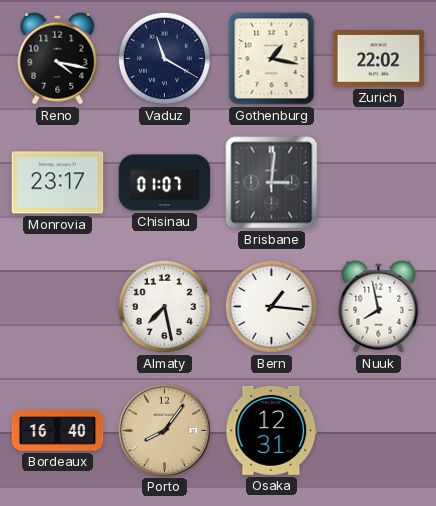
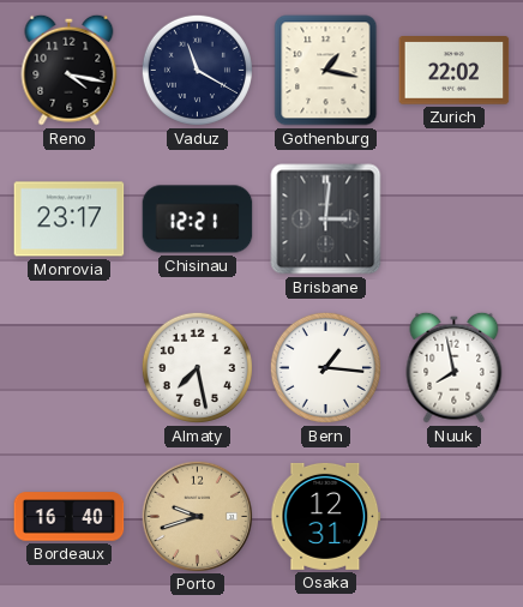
Chisinau: 01:07 -> 12:21
Porto: 8:06 -> 9:42
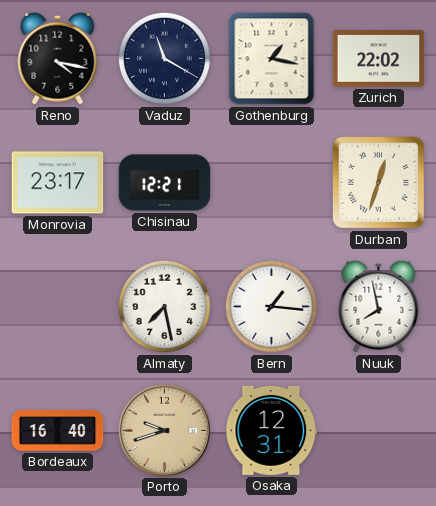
Brisbane: 3:01 -> none
Durban: none -> 12:33
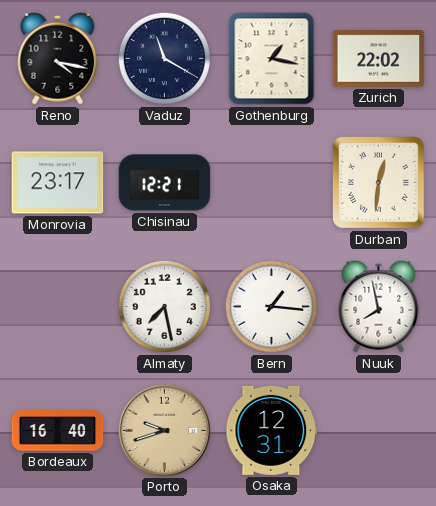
Durban: 12:33 -> 12:31
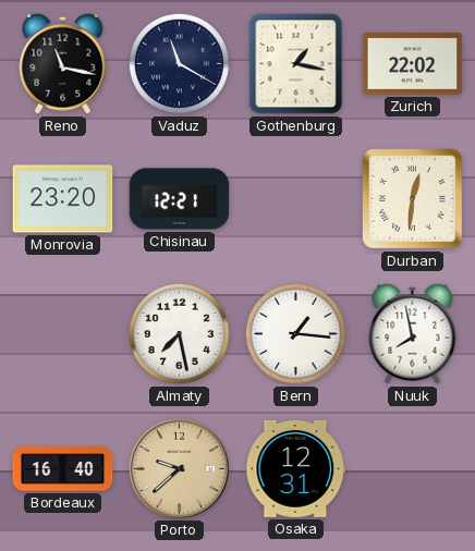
Reno: 4:17 -> 11:17
Monrovia: 23:17 -> 23:20
Porto: 9:42 -> 9:38
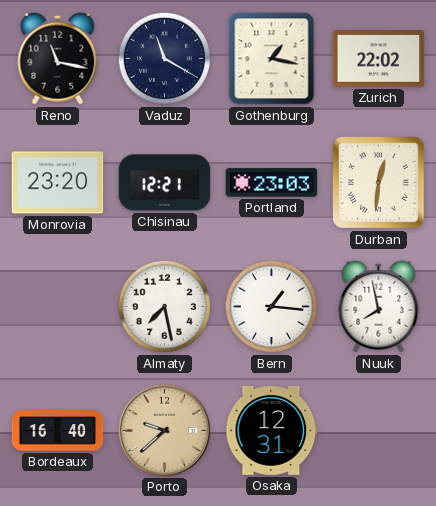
Portland: none -> 23:03
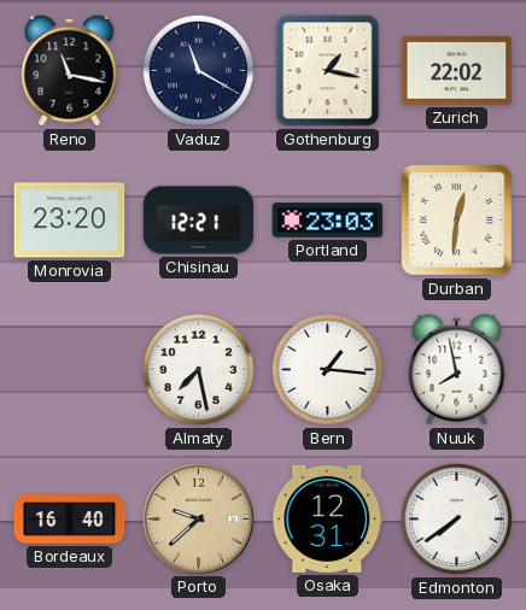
Edmonton: none -> 7:39
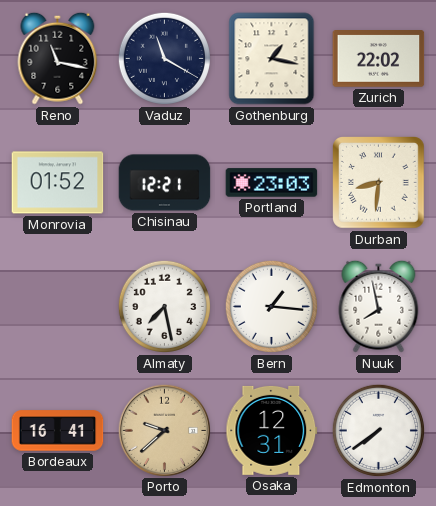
Monrovia: 23:20 -> 01:52
Durban: 12:31 -> 8:31
Bordeaux: 16:40 -> 16:41
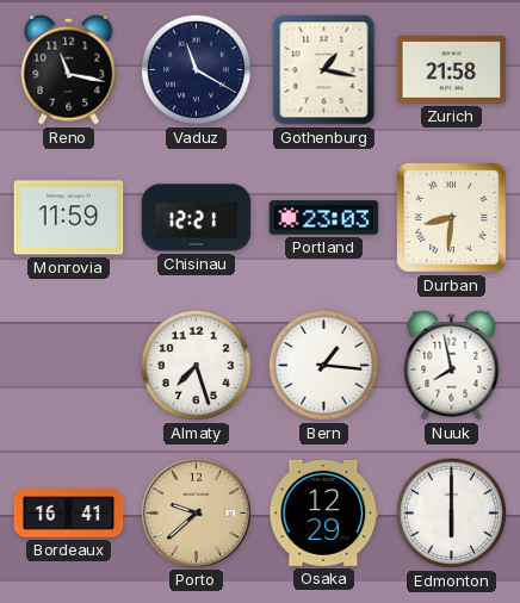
Zurich: 22:02 -> 21:58
Monrovia: 01:52 -> 11:59
Almaty: 7:28 -> 7:27
Osaka: 12:31 -> 12:29
Edmonton: 7:39 -> 6:00
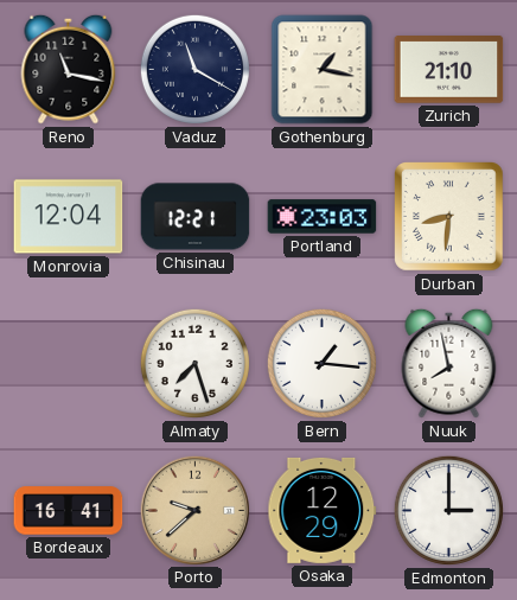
Zurich: 21:58 -> 21:10
Monrovia: 11:59 -> 12:04
Edmonton: 6:00 -> 3:00
